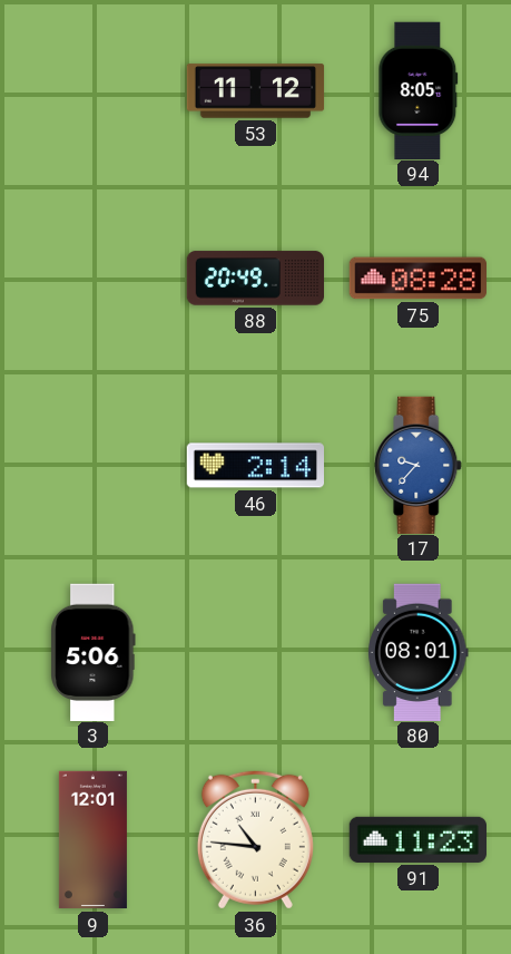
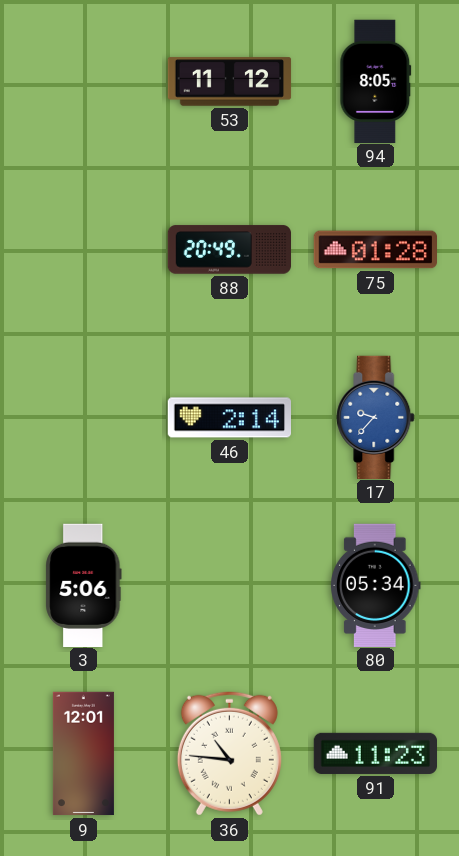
75: 08:28 -> 01:28
80: 08:01 -> 05:34
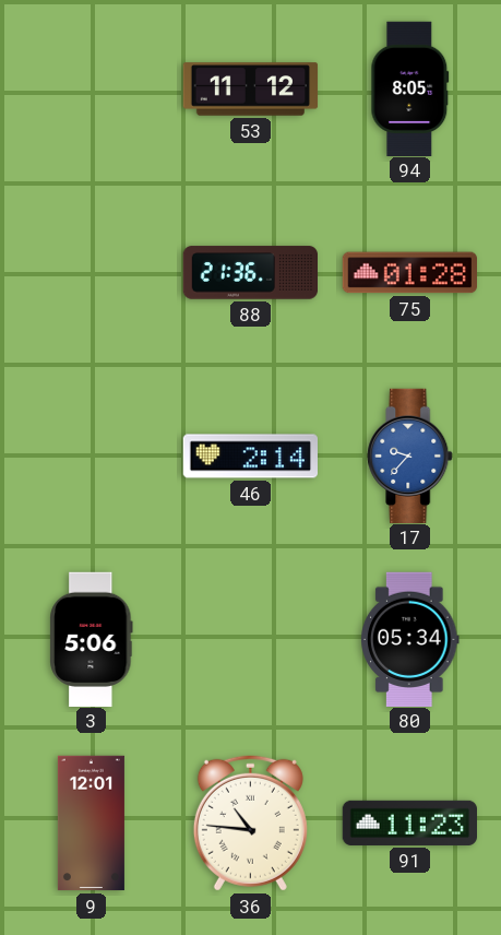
88: 20:49 -> 21:36
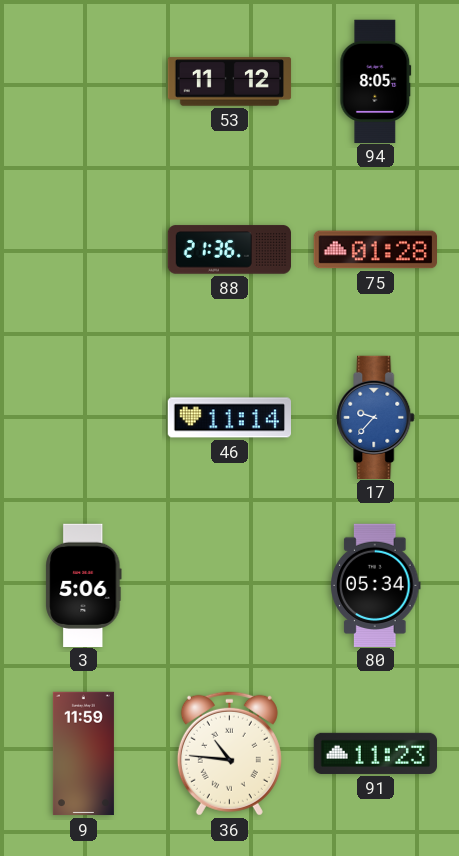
46: 2:14 -> 11:14
9: 12:01 -> 11:59
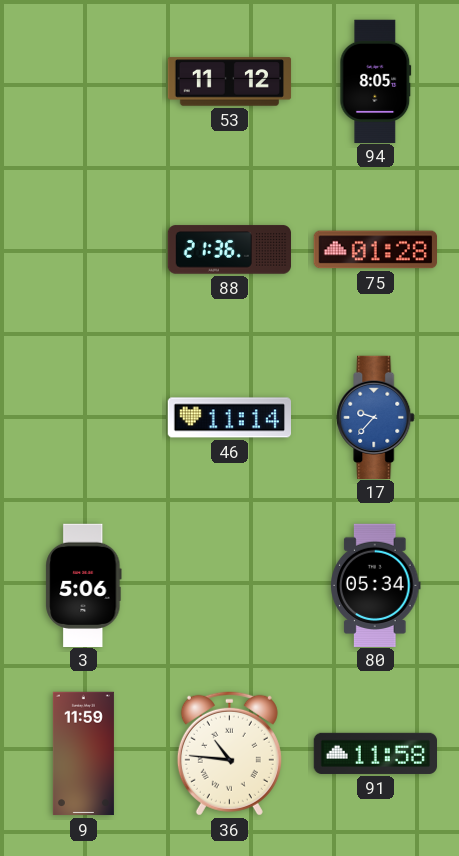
91: 11:23 -> 11:58
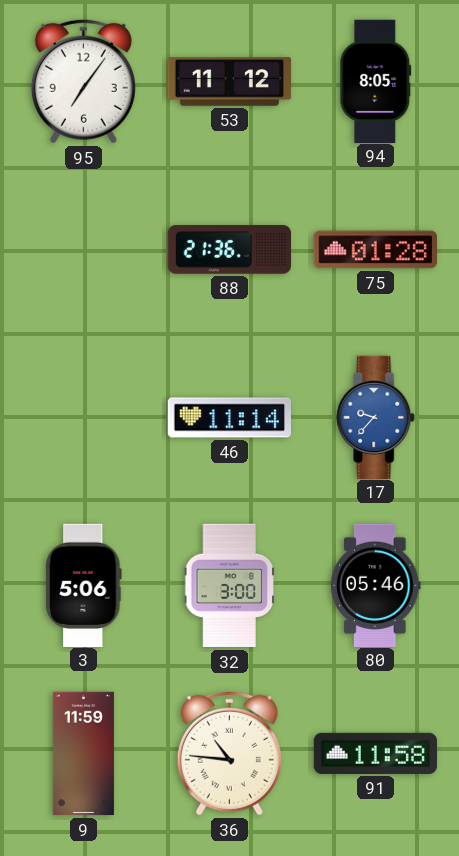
95: none -> 7:06
32: none -> 3:00
80: 05:34 -> 05:46
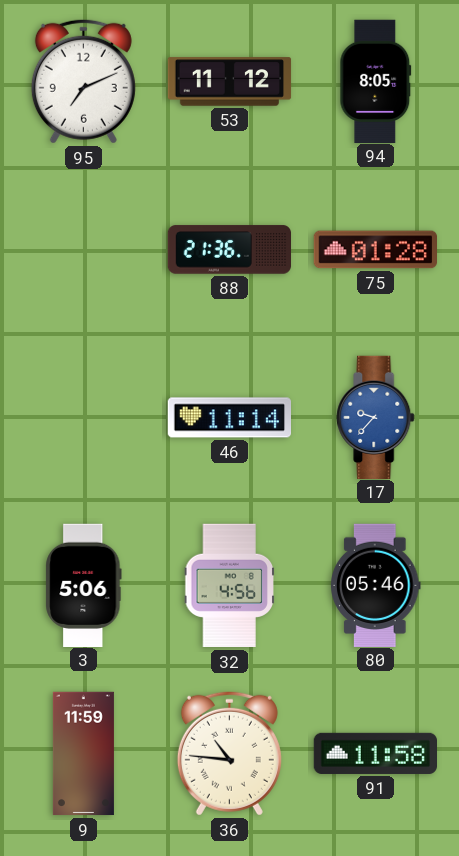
95: 7:06 -> 7:11
32: 3:00 -> 4:56
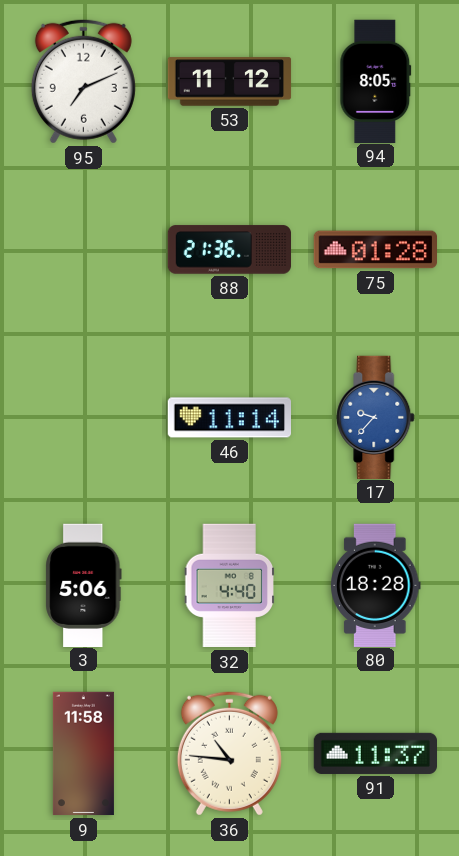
32: 4:56 -> 4:40
80: 05:46 -> 18:28
9: 11:59 -> 11:58
91: 11:58 -> 11:37
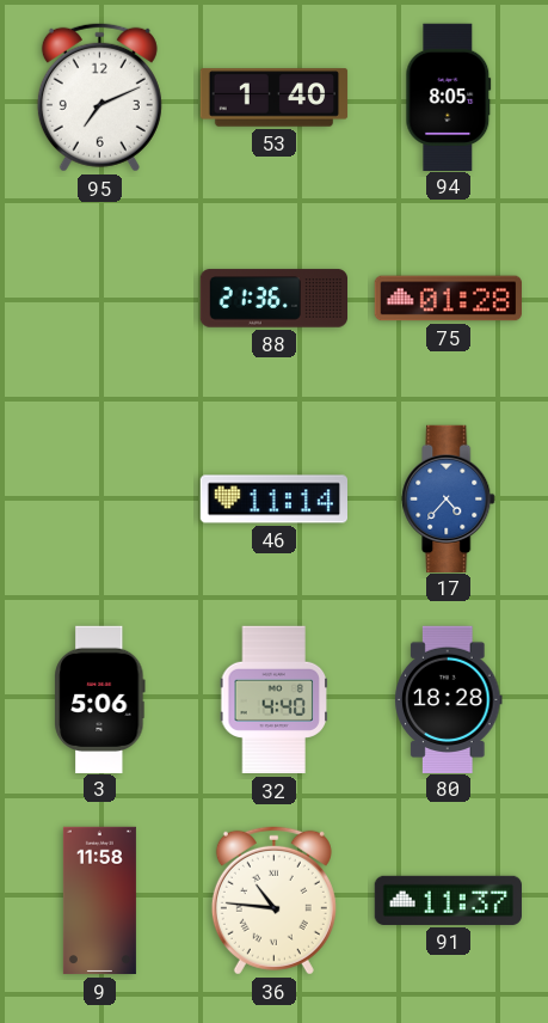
53: 11:12 -> 1:40
17: 9:37 -> 4:37
